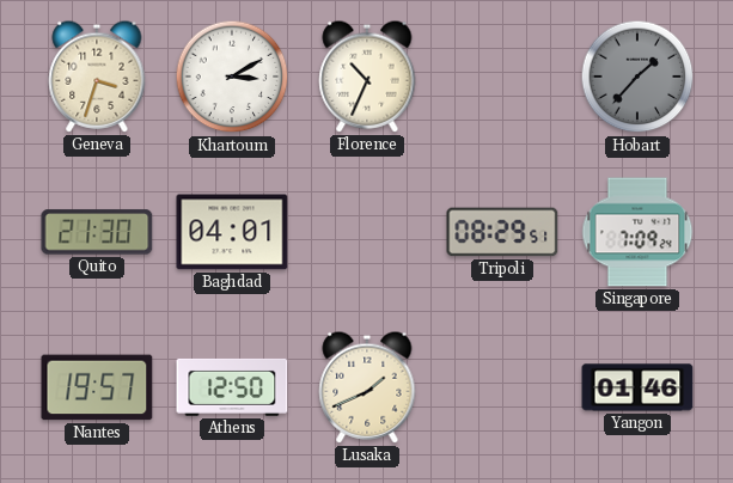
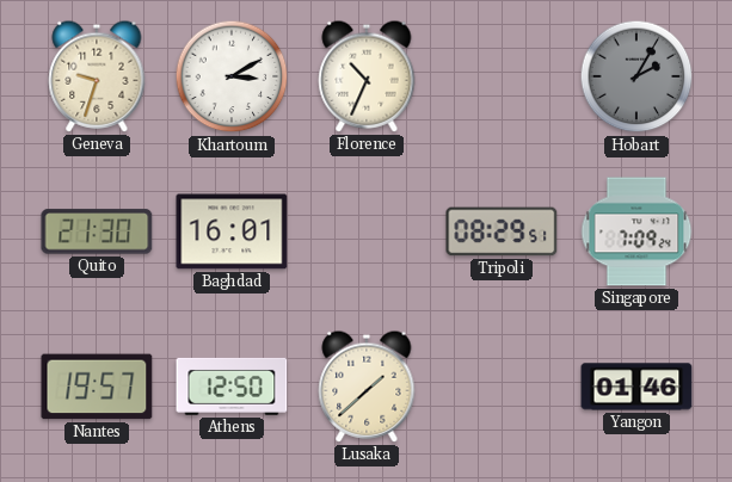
Geneva: 3:33 -> 9:33
Hobart: 1:37 -> 2:05
Baghdad: 04:01 -> 16:01
Lusaka: 1:41 -> 1:38
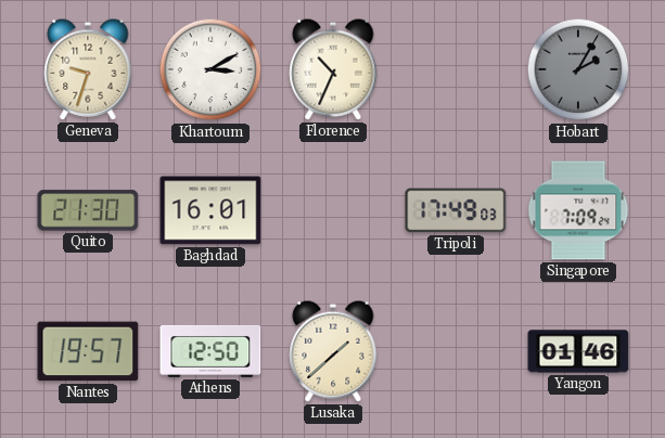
Tripoli: 08:29 -> 17:49
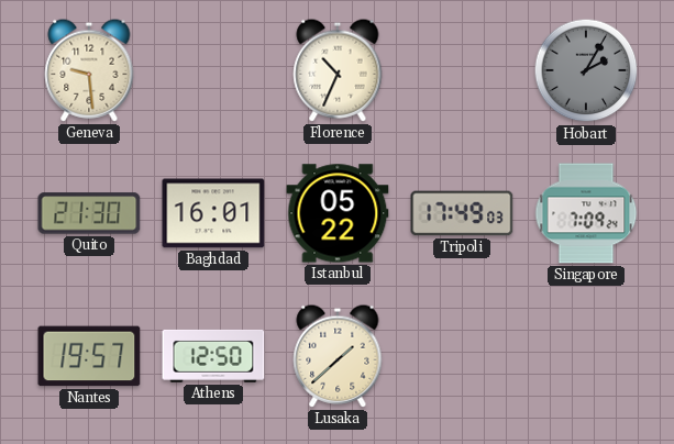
Geneva: 9:33 -> 9:29
Khartoum: 3:10 -> none
Istanbul: none -> 05:22
Yangon: 01:46 -> none
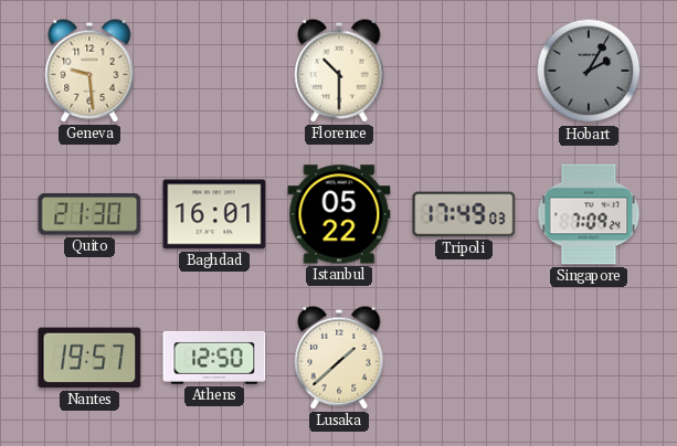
Florence: 10:34 -> 10:30
